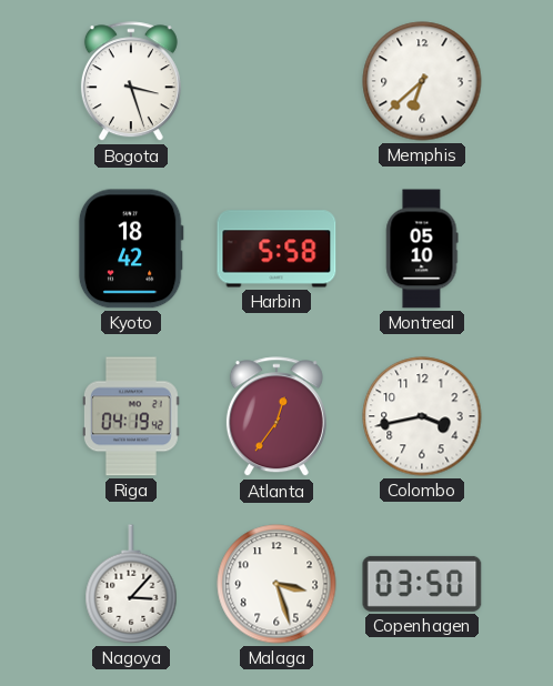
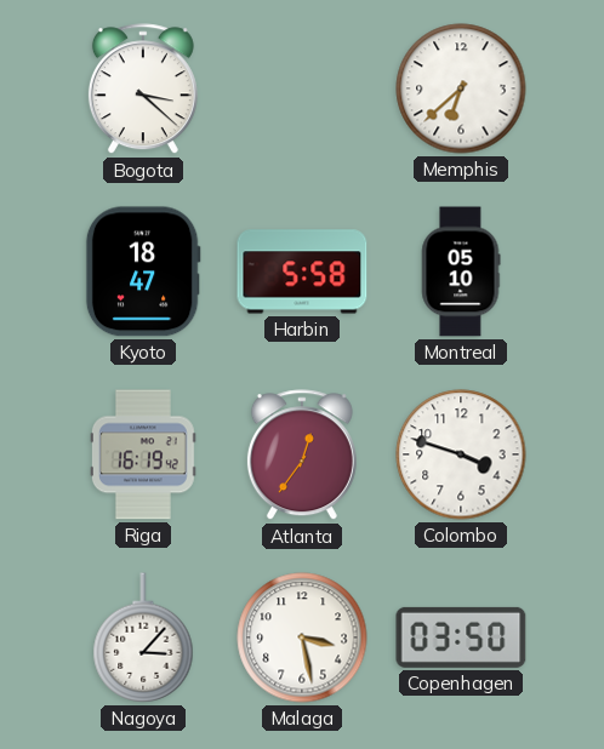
Bogota: 3:27 -> 3:22
Kyoto: 18:42 -> 18:47
Riga: 04:19 -> 16:19
Colombo: 3:43 -> 3:48
Malaga: 3:27 -> 3:28
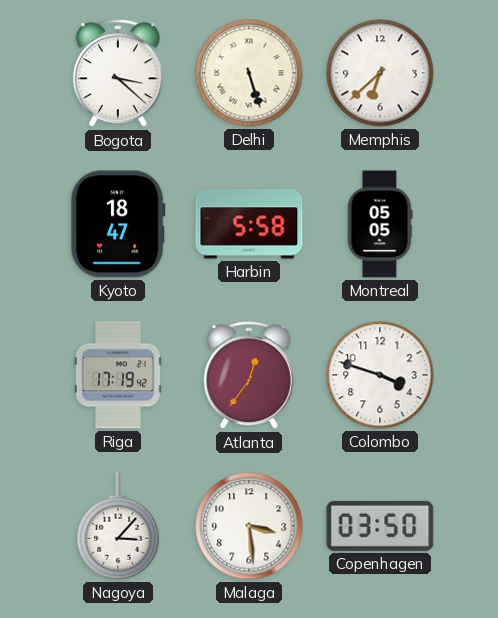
Delhi: none -> 5:27
Montreal: 05:10 -> 05:05
Riga: 16:19 -> 17:19
Malaga: 3:28 -> 3:29
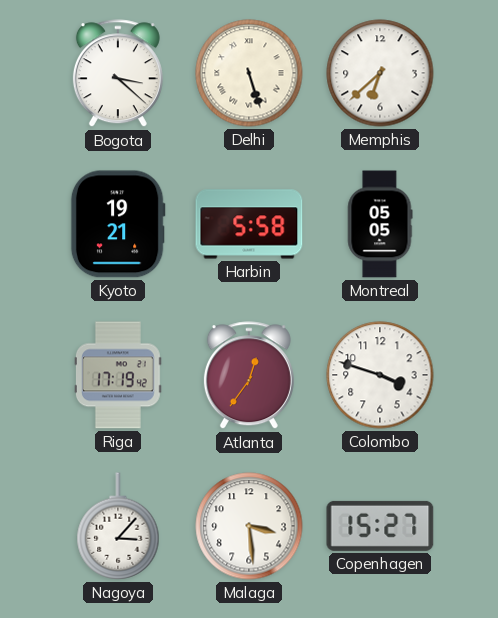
Kyoto: 18:47 -> 19:21
Copenhagen: 03:50 -> 15:27
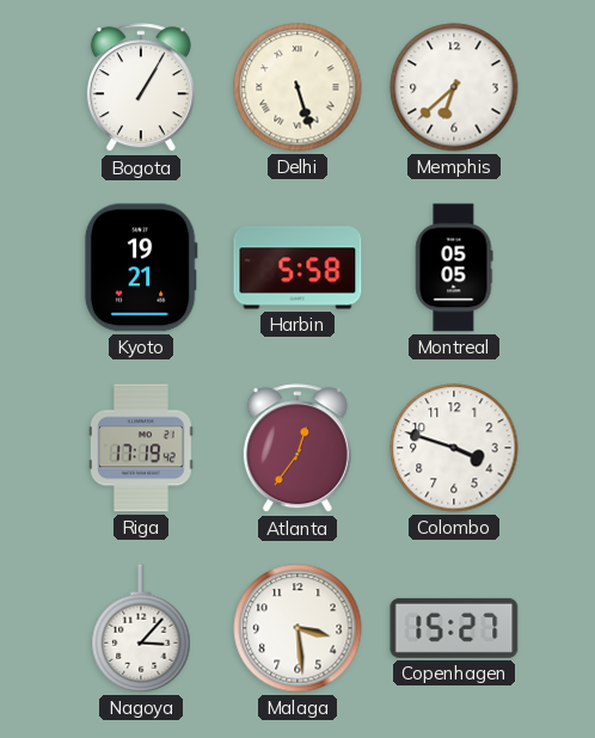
Bogota: 3:22 -> 1:05
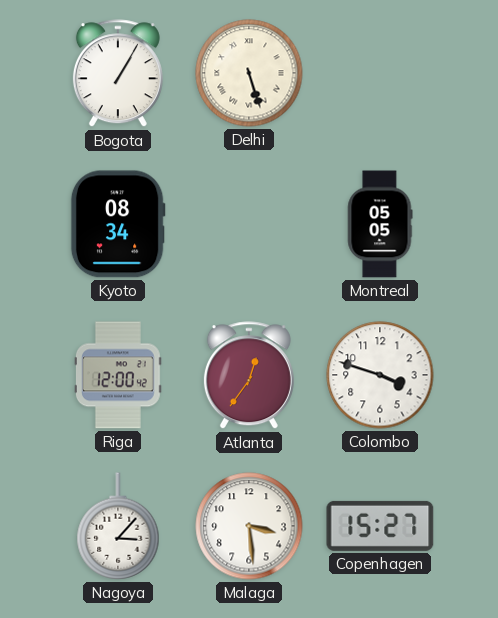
Memphis: 6:38 -> none
Kyoto: 19:21 -> 08:34
Harbin: 5:58 -> none
Riga: 17:19 -> 12:00
